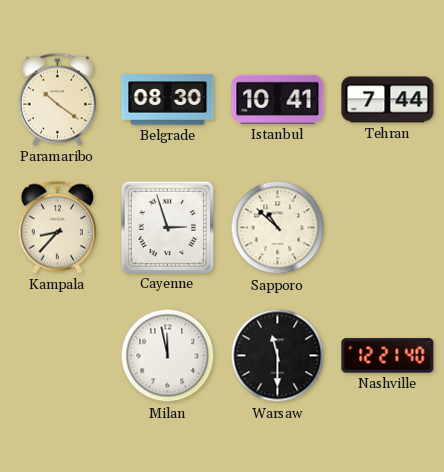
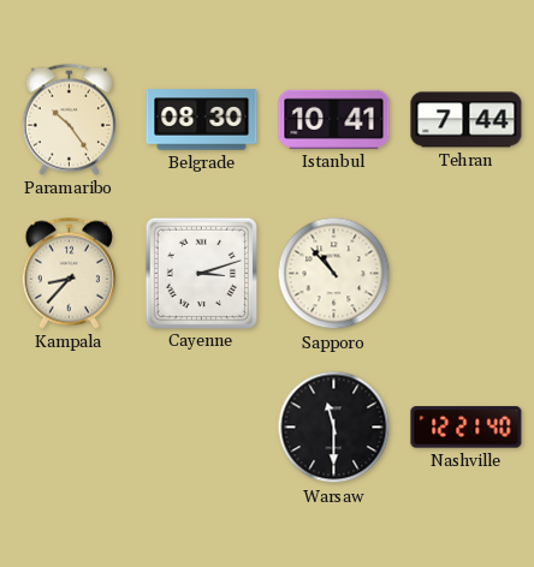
Paramaribo: 10:21 -> 10:24
Cayenne: 2:57 -> 3:12
Sapporo: 10:52 -> 10:53
Milan: 11:58 -> none
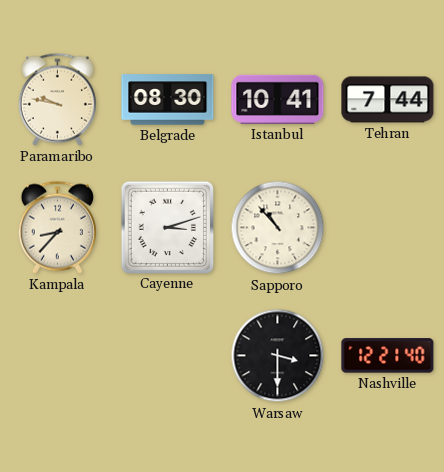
Paramaribo: 10:24 -> 9:47
Warsaw: 11:30 -> 3:30
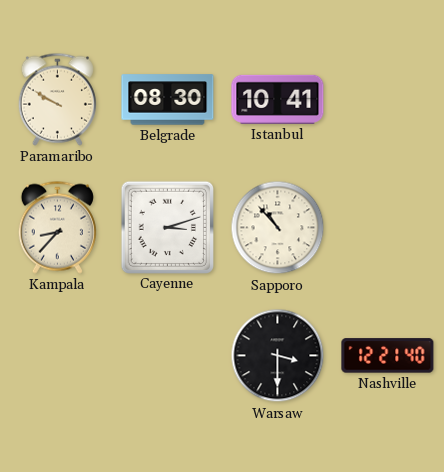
Paramaribo: 9:47 -> 9:50
Tehran: 7:44 -> none
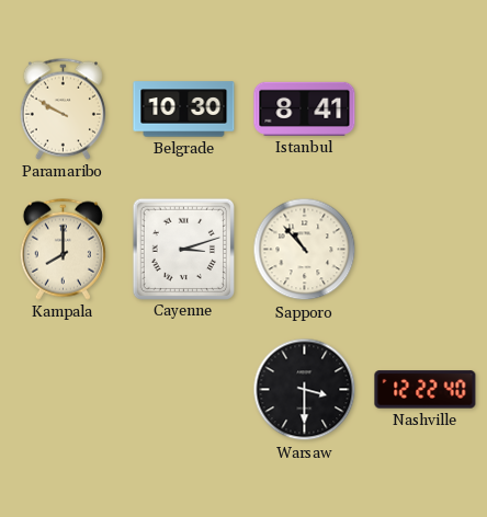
Belgrade: 08:30 -> 10:30
Istanbul: 10:41 -> 8:41
Kampala: 8:37 -> 8:00
Nashville: 12:21 -> 12:22
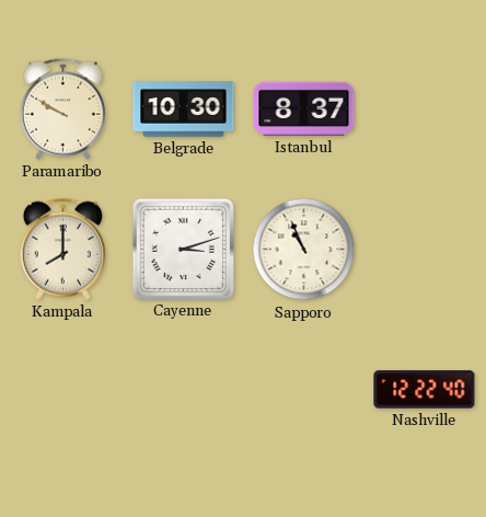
Istanbul: 8:41 -> 8:37
Sapporo: 10:53 -> 10:56
Warsaw: 3:30 -> none
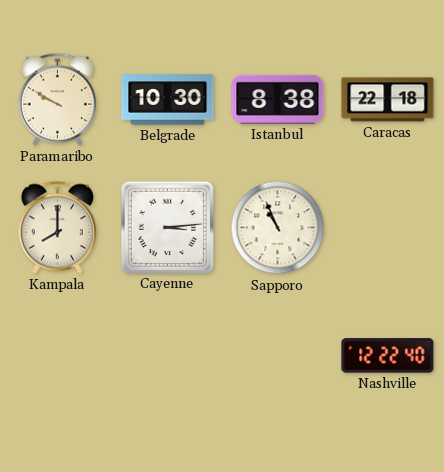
Istanbul: 8:37 -> 8:38
Caracas: none -> 22:18
Cayenne: 3:12 -> 3:14
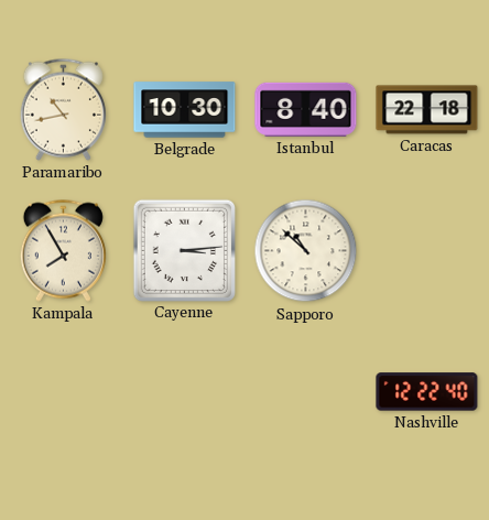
Paramaribo: 9:50 -> 10:43
Istanbul: 8:38 -> 8:40
Kampala: 8:00 -> 7:55
Sapporo: 10:56 -> 10:52
